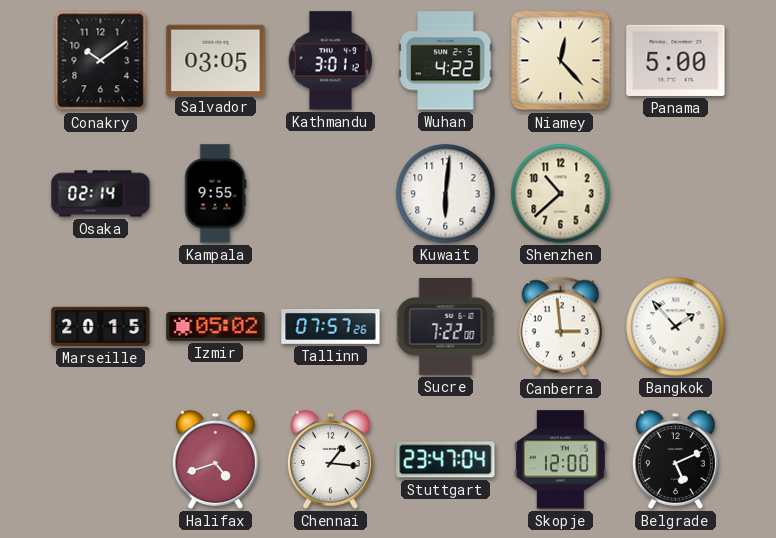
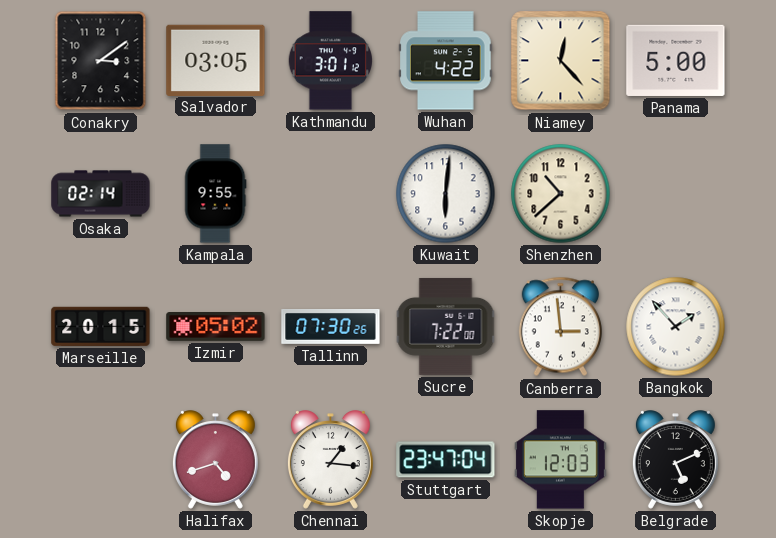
Conakry: 10:09 -> 3:09
Tallinn: 07:57 -> 07:30
Skopje: 12:00 -> 12:03
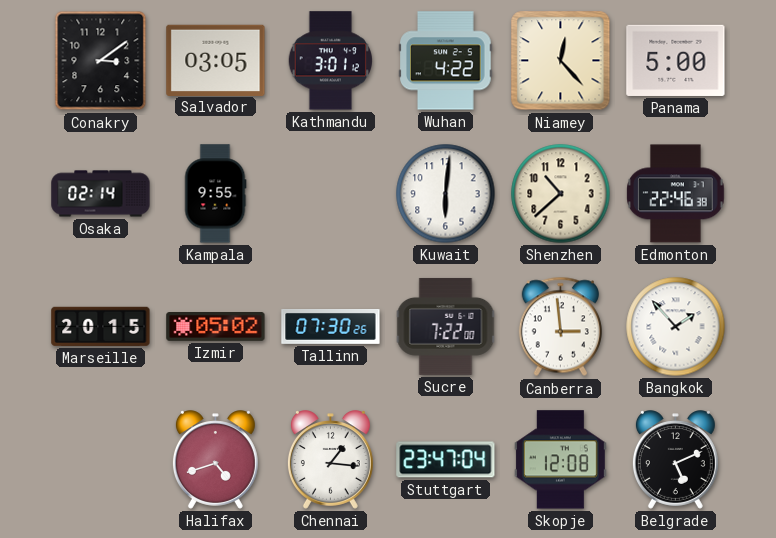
Edmonton: none -> 22:46
Skopje: 12:03 -> 12:08
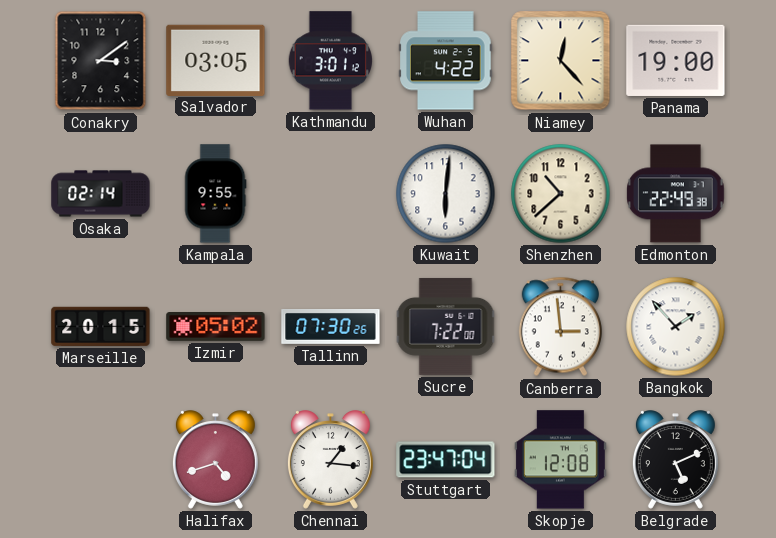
Panama: 5:00 -> 19:00
Edmonton: 22:46 -> 22:49
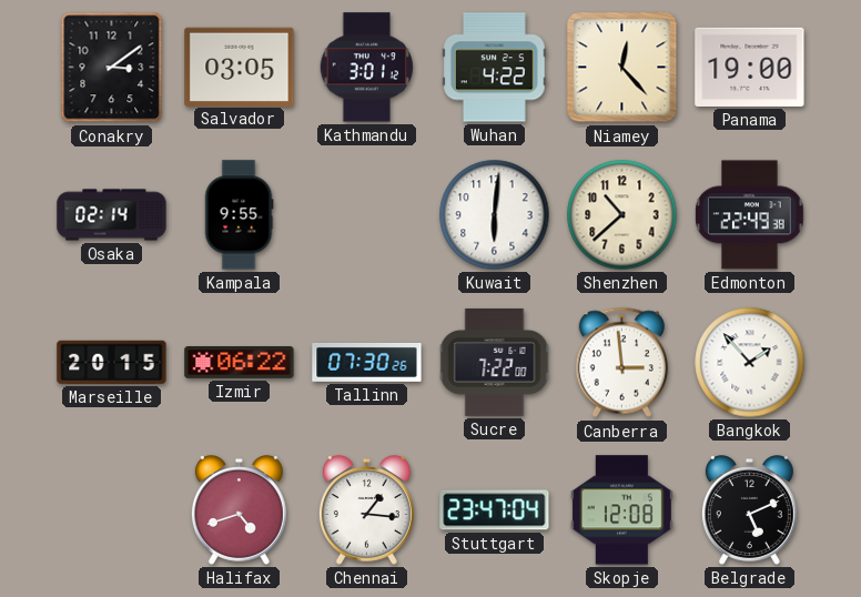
Izmir: 05:02 -> 06:22
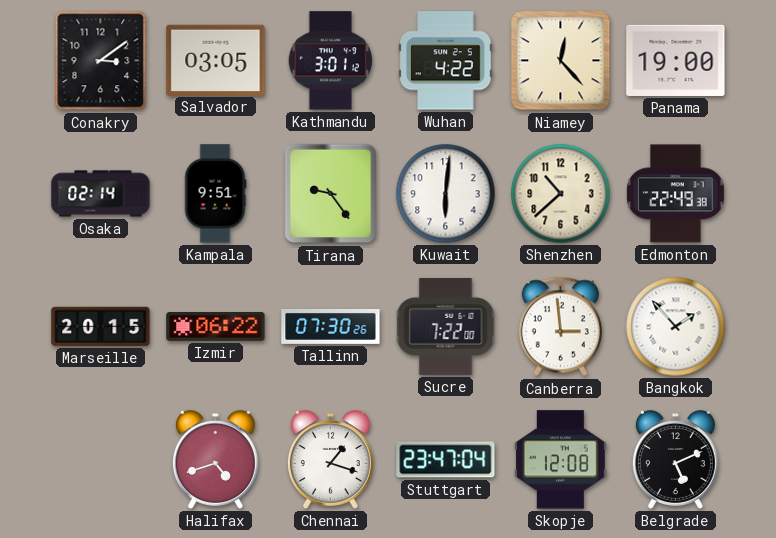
Kampala: 9:55 -> 9:51
Tirana: none -> 9:24
Chennai: 1:16 -> 1:18
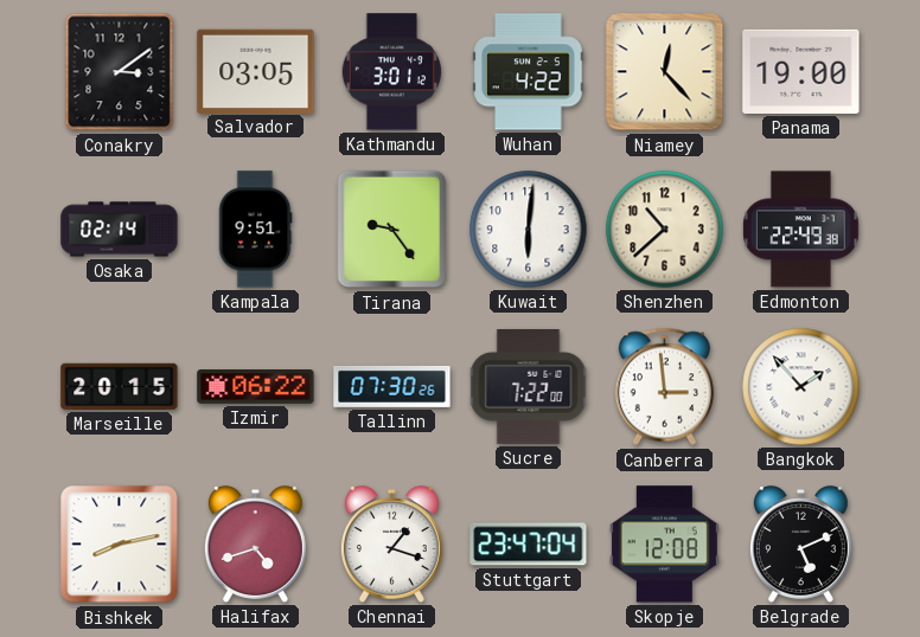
Bishkek: none -> 8:13
